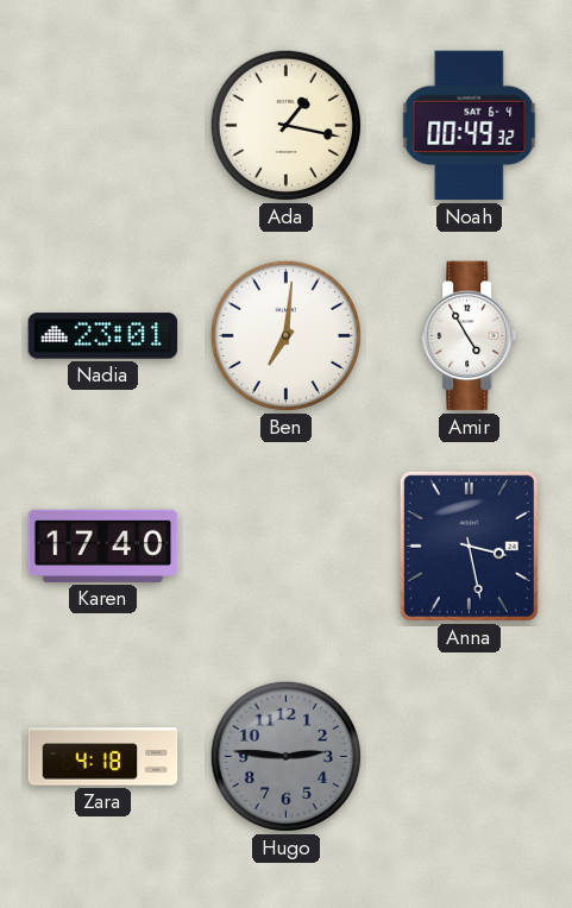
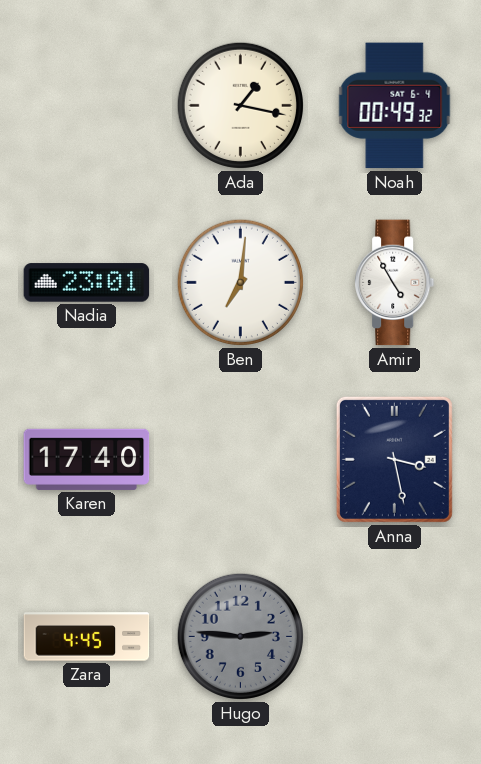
Zara: 4:18 -> 4:45
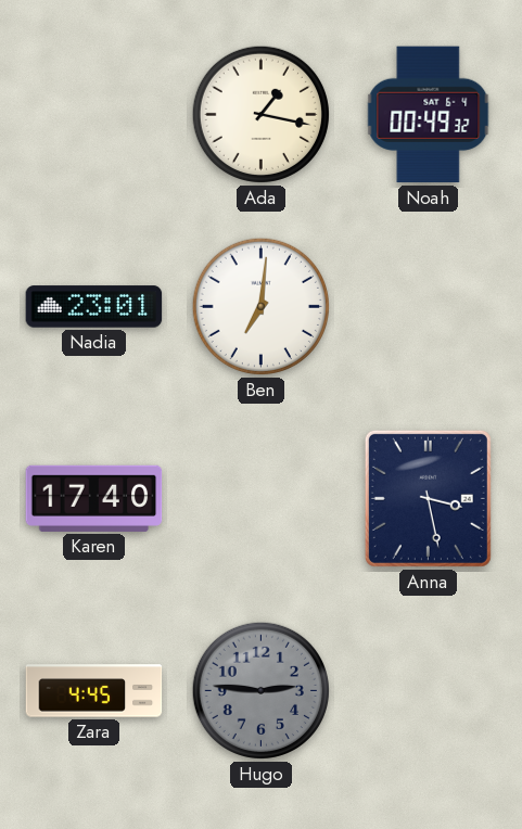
Amir: 4:55 -> none
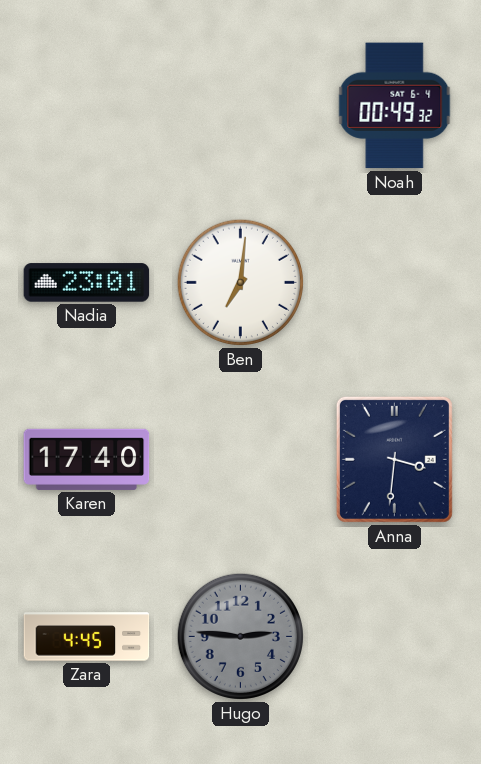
Ada: 1:17 -> none
Anna: 3:28 -> 3:31
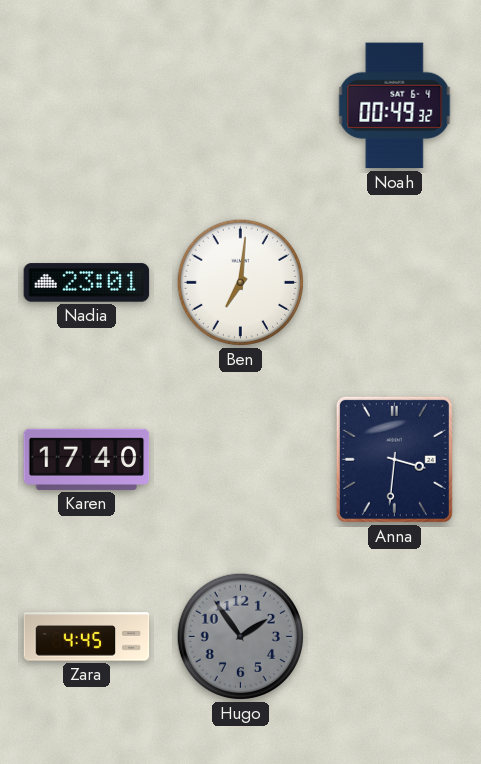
Hugo: 2:46 -> 1:54
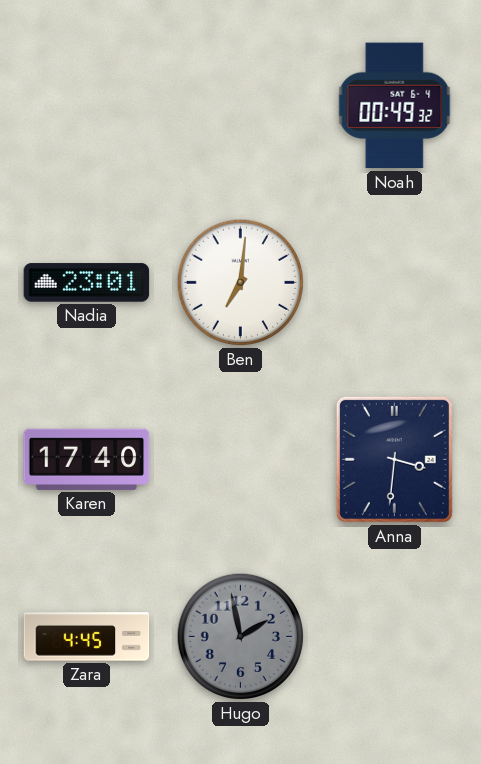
Hugo: 1:54 -> 1:58
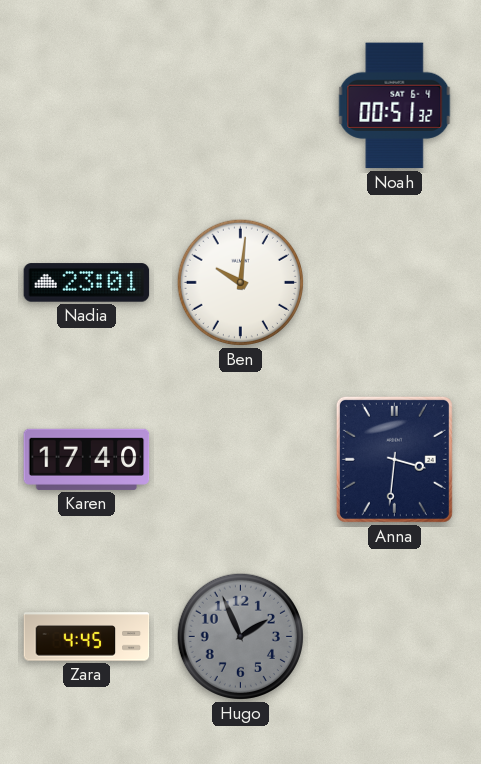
Noah: 00:49 -> 00:51
Ben: 7:01 -> 10:01
Hugo: 1:58 -> 1:56
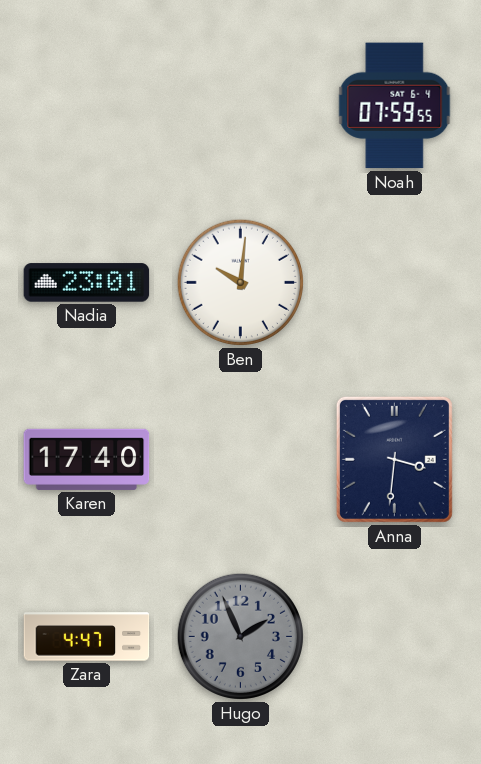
Noah: 00:51 -> 07:59
Zara: 4:45 -> 4:47
